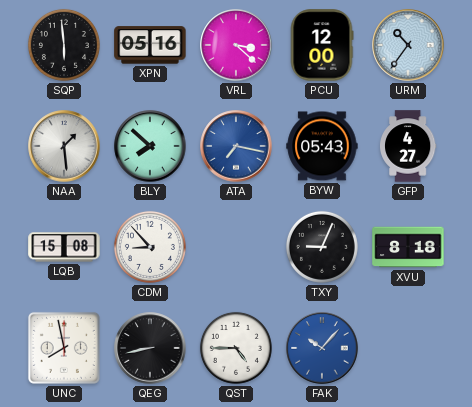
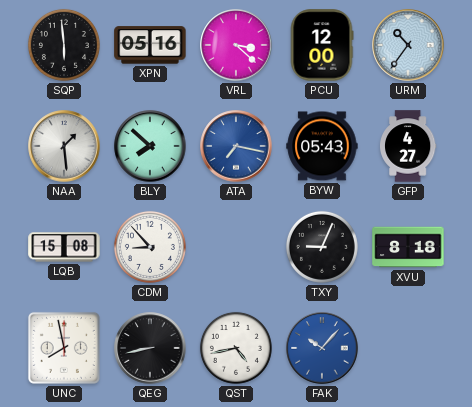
QST: 4:45 -> 4:43
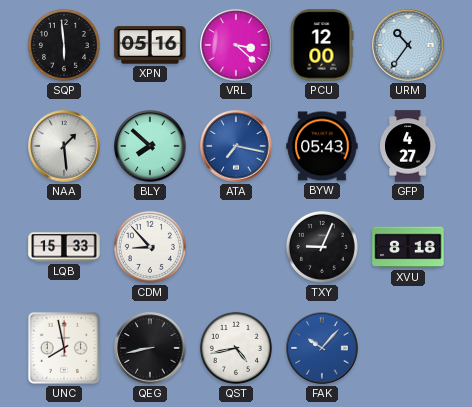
LQB: 15:08 -> 15:33
